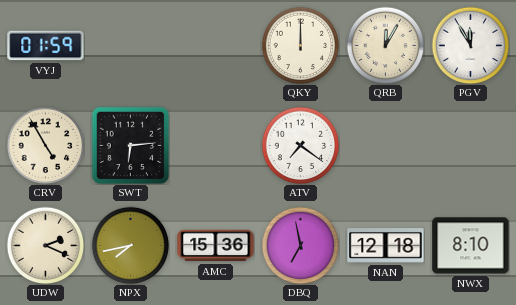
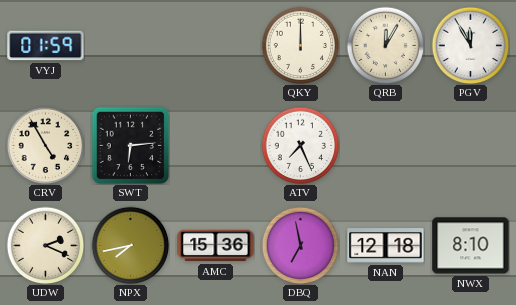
ATV: 7:21 -> 7:26
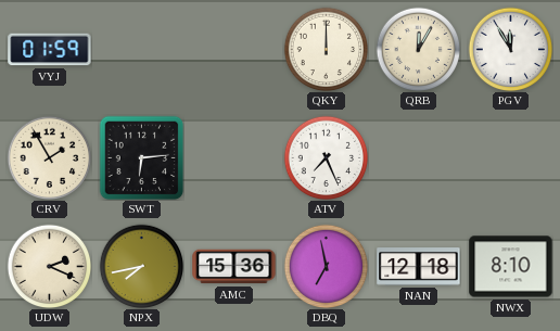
CRV: 4:55 -> 1:55
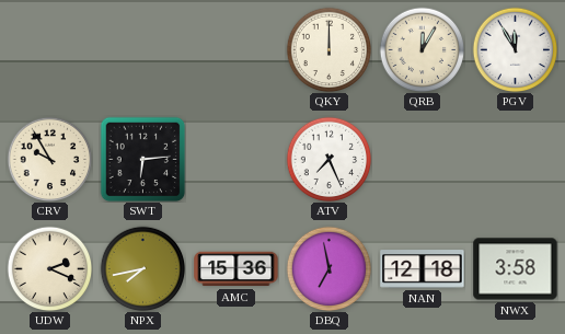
VYJ: 01:59 -> none
CRV: 1:55 -> 9:55
NWX: 8:10 -> 3:58
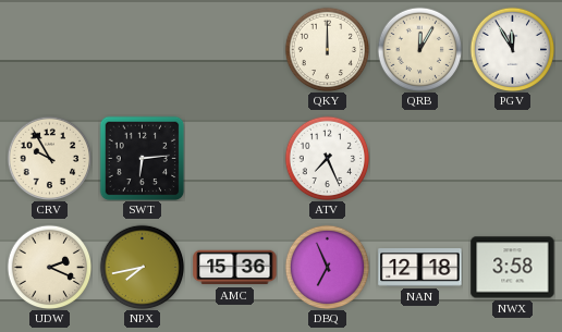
DBQ: 6:58 -> 6:56
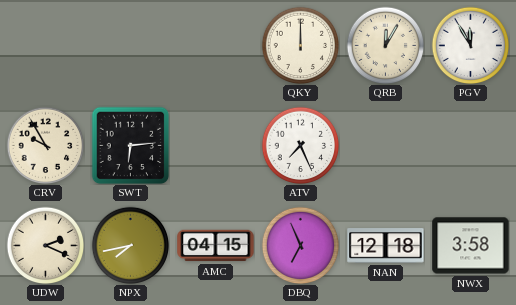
AMC: 15:36 -> 04:15
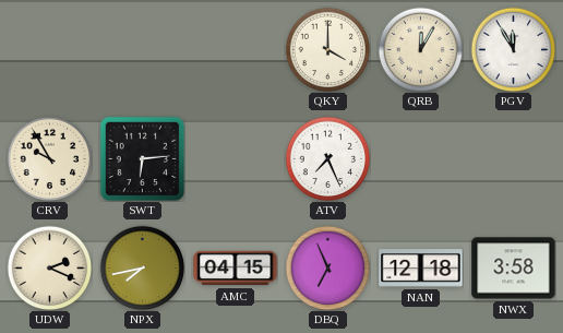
QKY: 12:00 -> 4:00
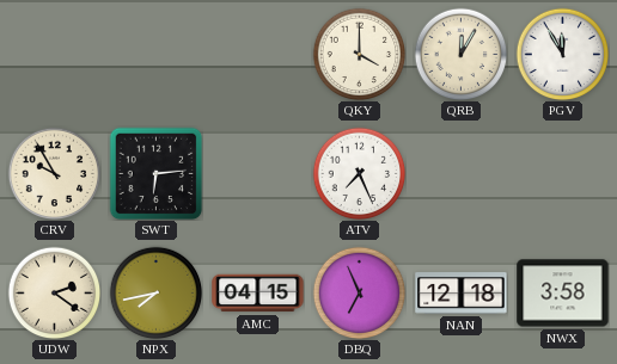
UDW: 2:19 -> 2:21
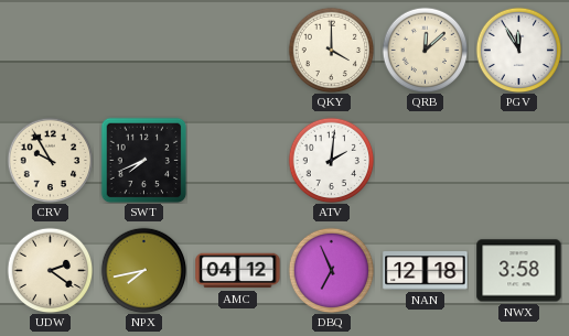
QRB: 12:05 -> 12:08
SWT: 6:14 -> 7:41
ATV: 7:26 -> 2:01
AMC: 04:15 -> 04:12
